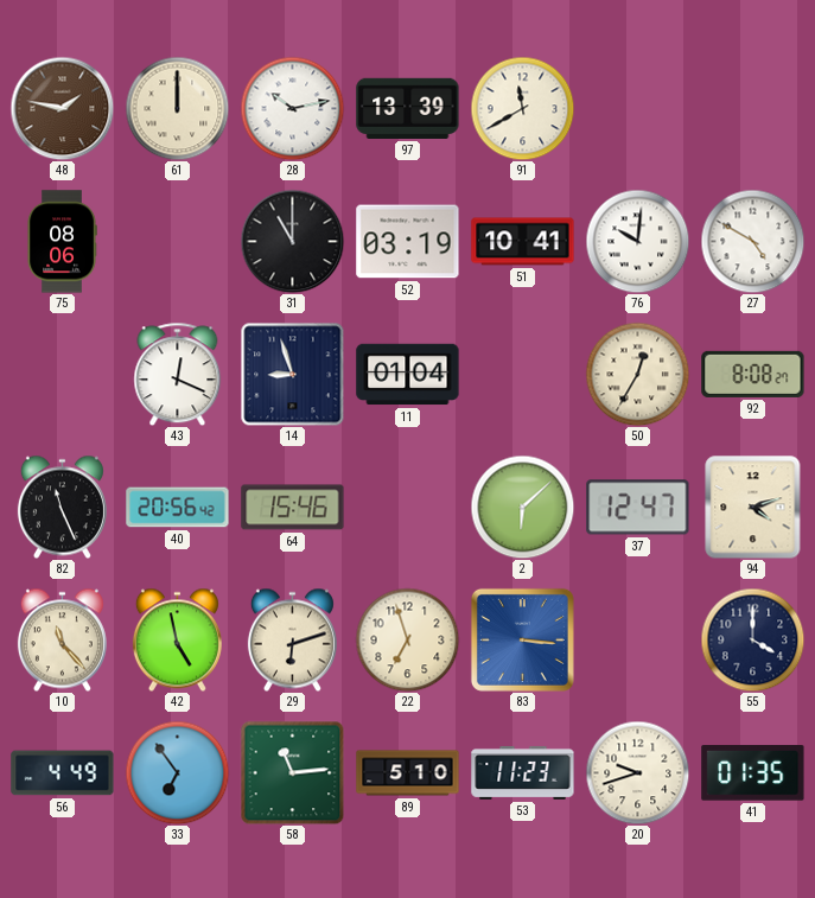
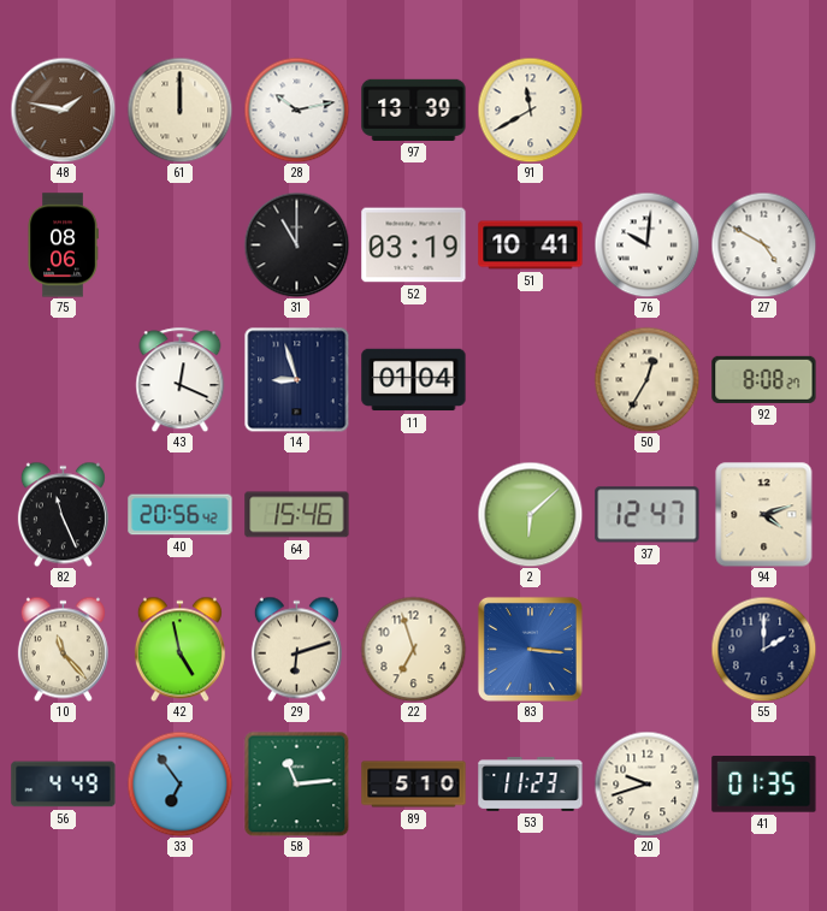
55: 4:00 -> 2:00
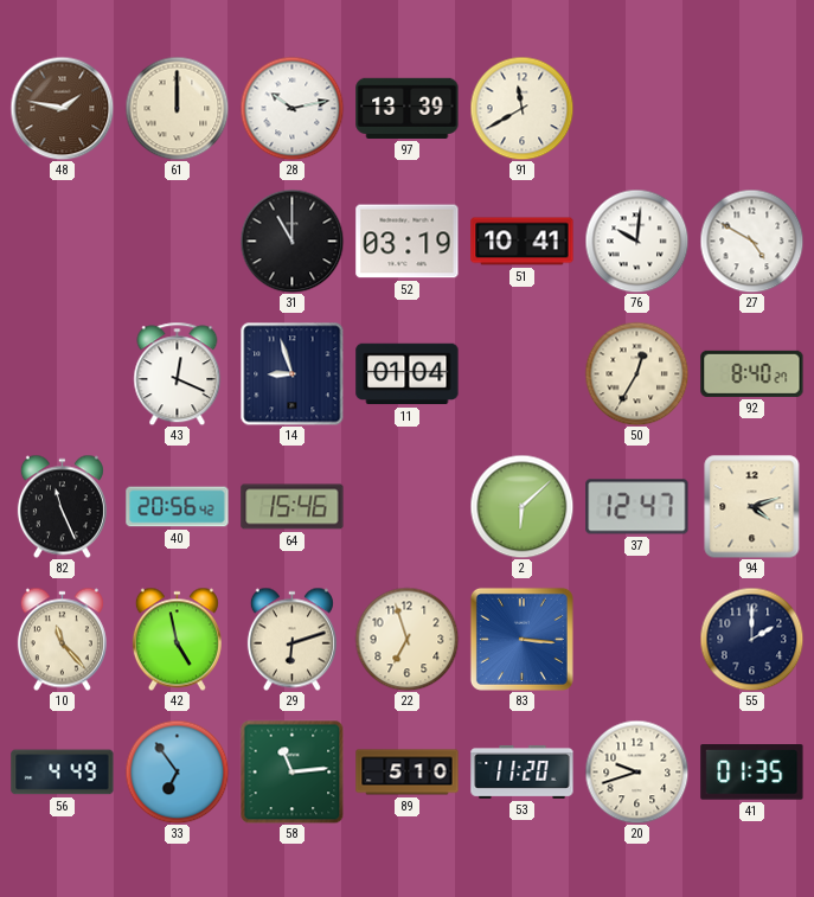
75: 08:06 -> none
92: 8:08 -> 8:40
53: 11:23 -> 11:20
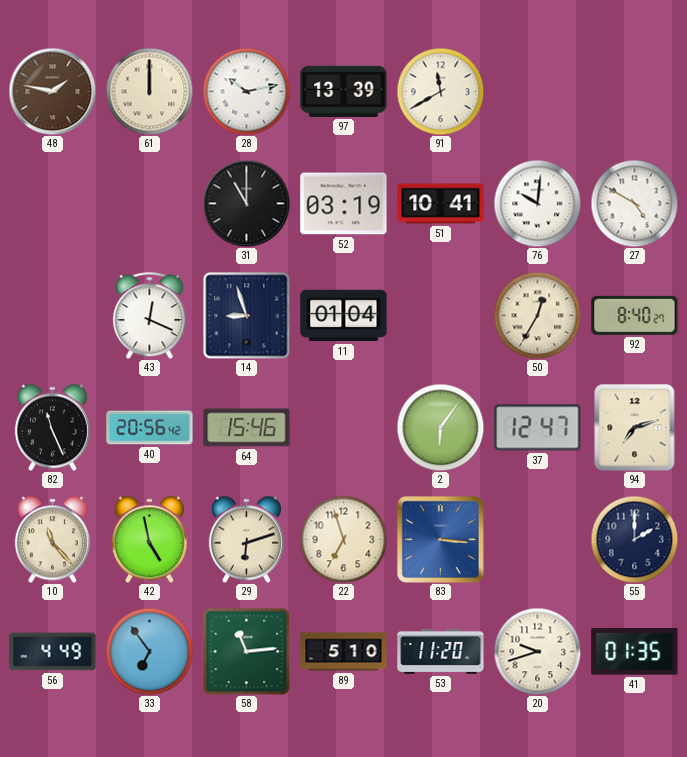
2: 6:08 -> 6:06
94: 4:12 -> 7:12
